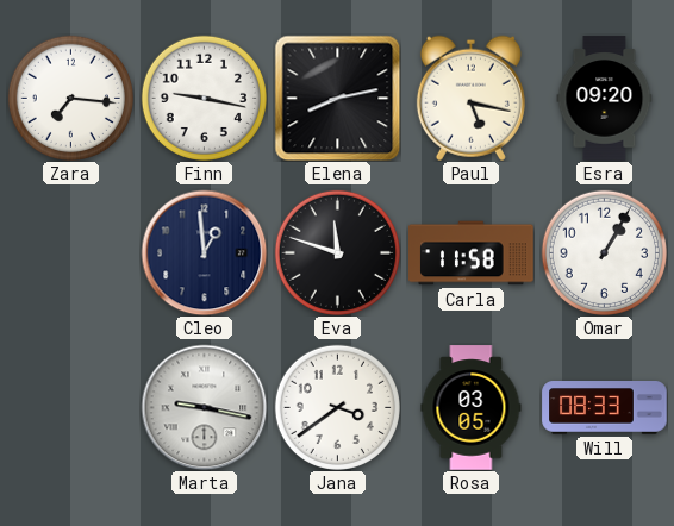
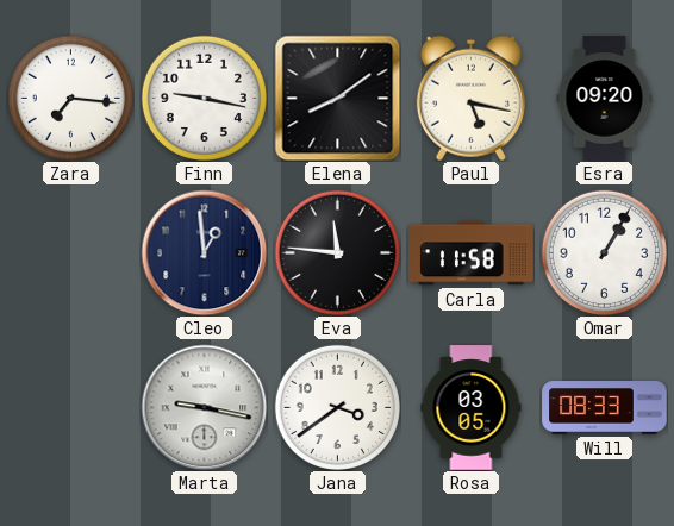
Elena: 8:13 -> 8:09
Eva: 11:48 -> 11:46
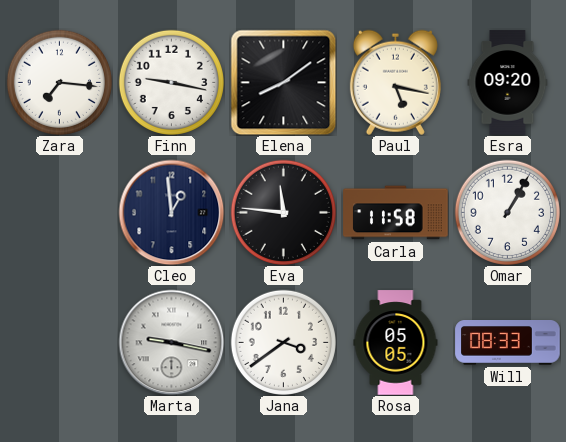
Rosa: 03:05 -> 05:05
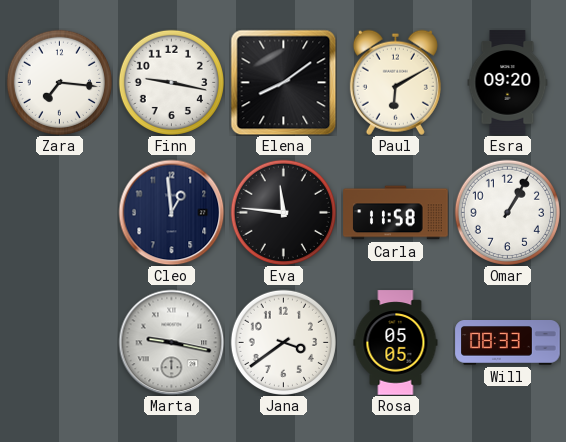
Paul: 5:17 -> 6:10
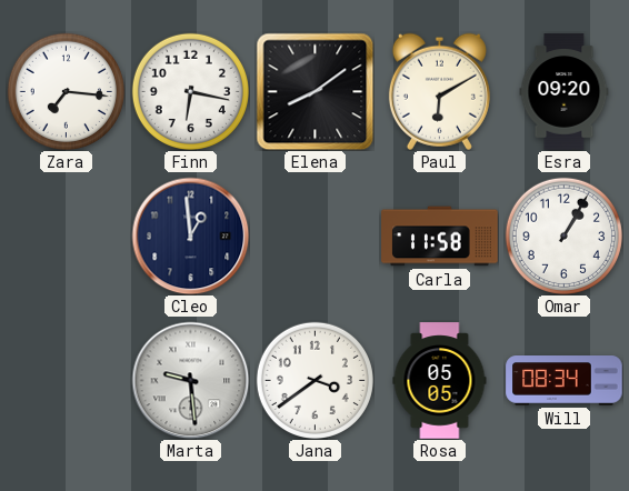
Finn: 9:17 -> 6:17
Eva: 11:46 -> none
Marta: 9:17 -> 9:29
Will: 08:33 -> 08:34
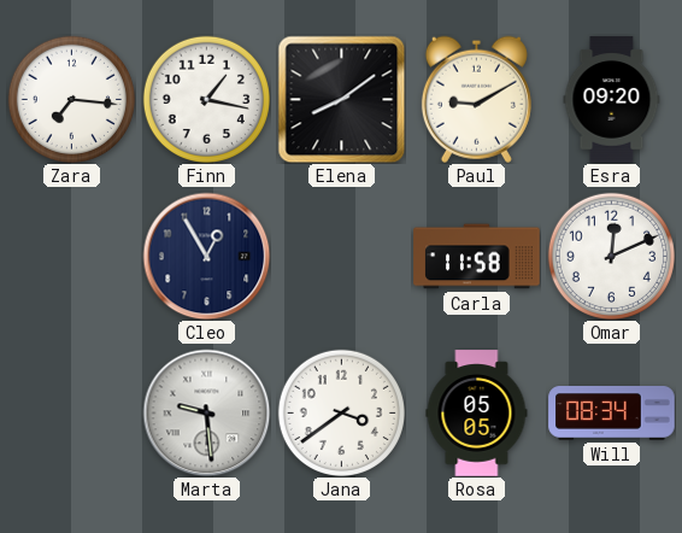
Finn: 6:17 -> 1:17
Paul: 6:10 -> 9:10
Cleo: 12:59 -> 12:55
Omar: 1:05 -> 12:11
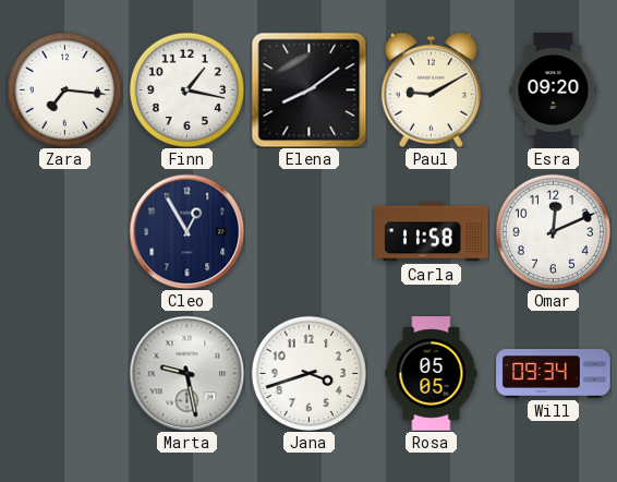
Marta: 9:29 -> 9:28
Jana: 3:39 -> 3:42
Will: 08:34 -> 09:34
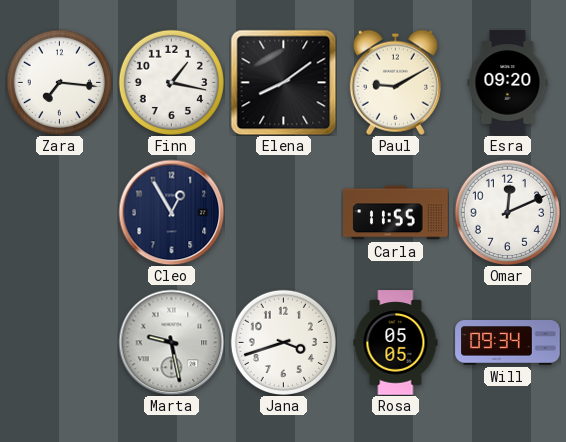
Carla: 11:58 -> 11:55
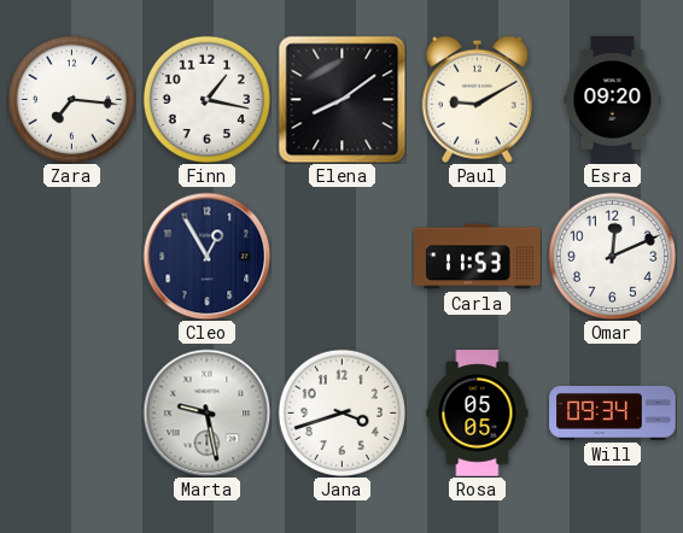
Carla: 11:55 -> 11:53
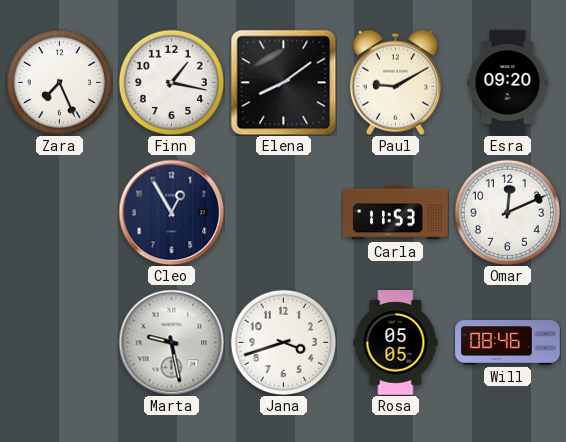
Zara: 7:16 -> 7:26
Will: 09:34 -> 08:46
